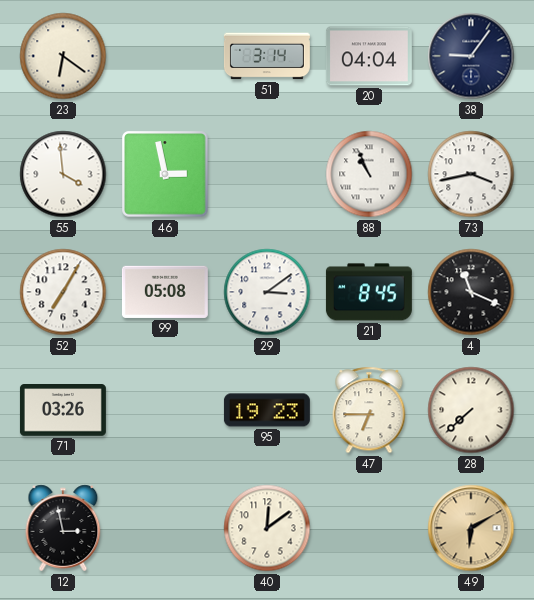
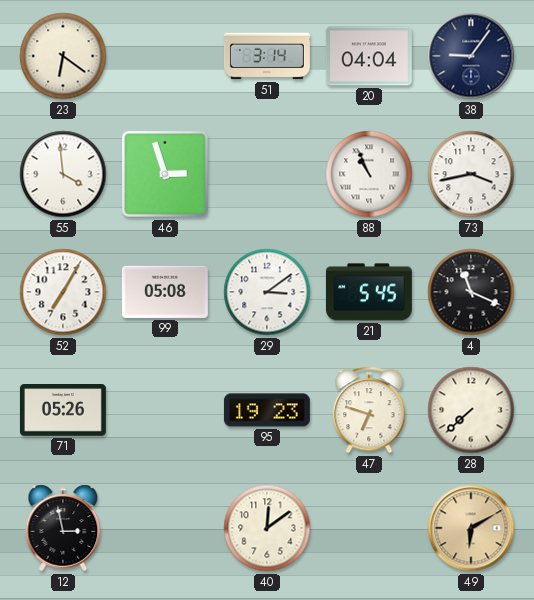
46: 2:58 -> 2:57
21: 8:45 -> 5:45
71: 03:26 -> 05:26
47: 6:45 -> 6:48
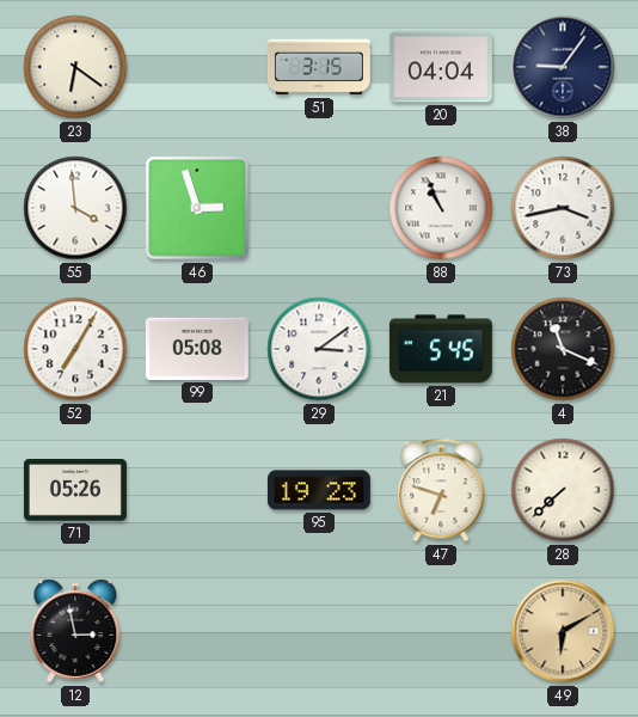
51: 3:14 -> 3:15
40: 12:09 -> none
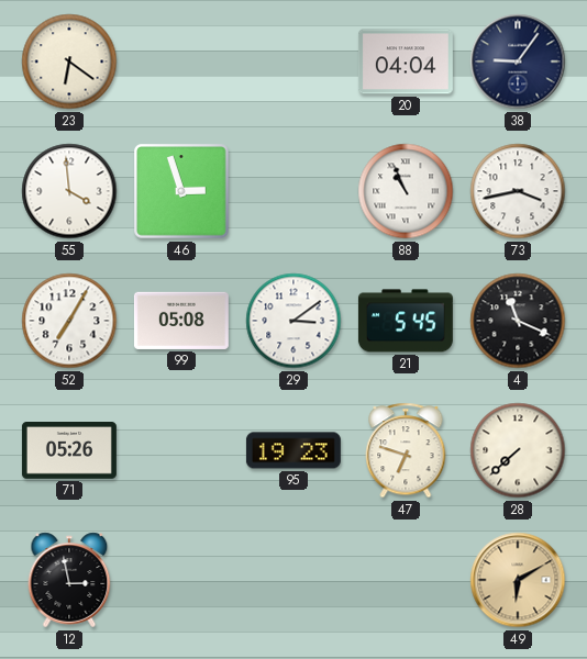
51: 3:15 -> none
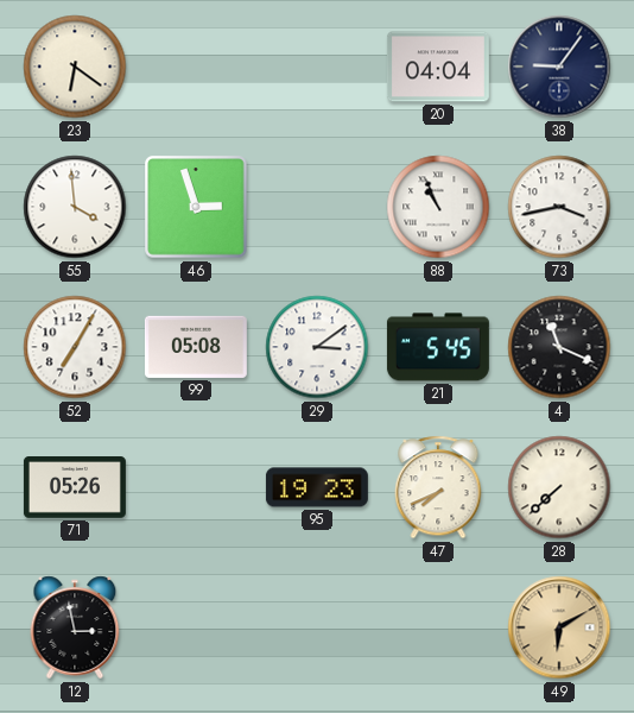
47: 6:48 -> 7:41
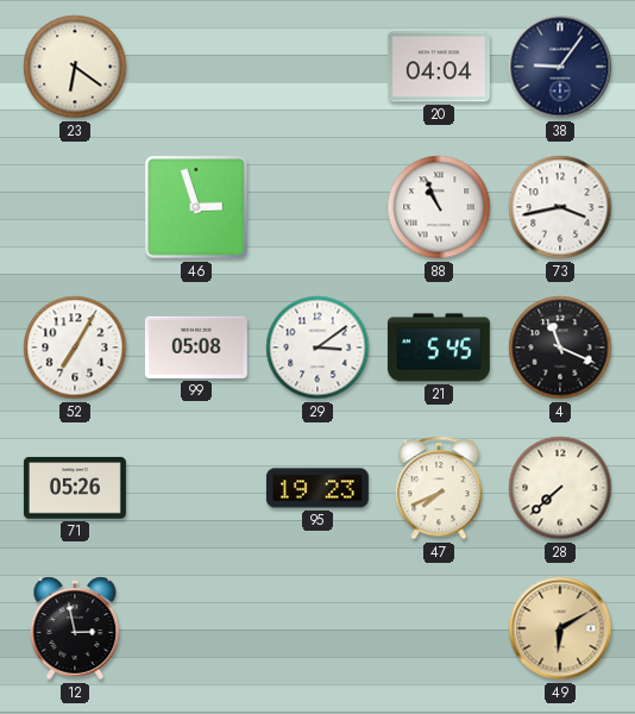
55: 3:59 -> none
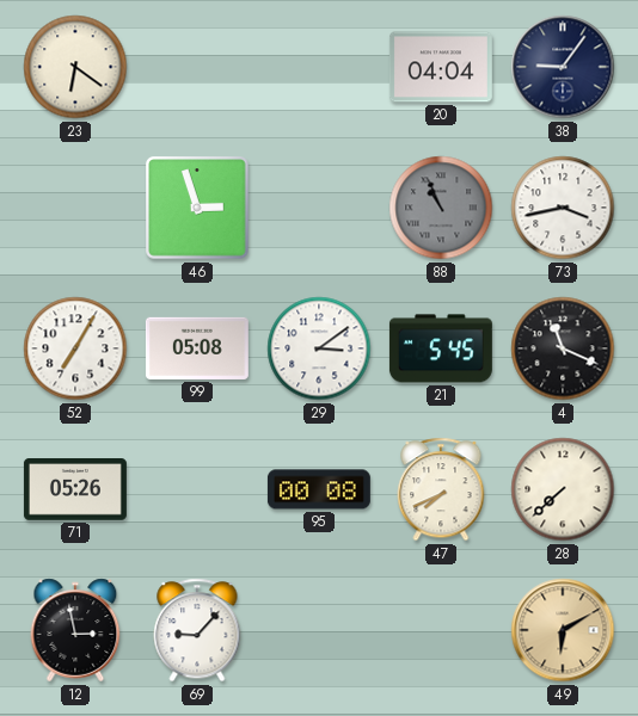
88 dial: white -> grey
95: 19:23 -> 00:08
69: none -> 9:07
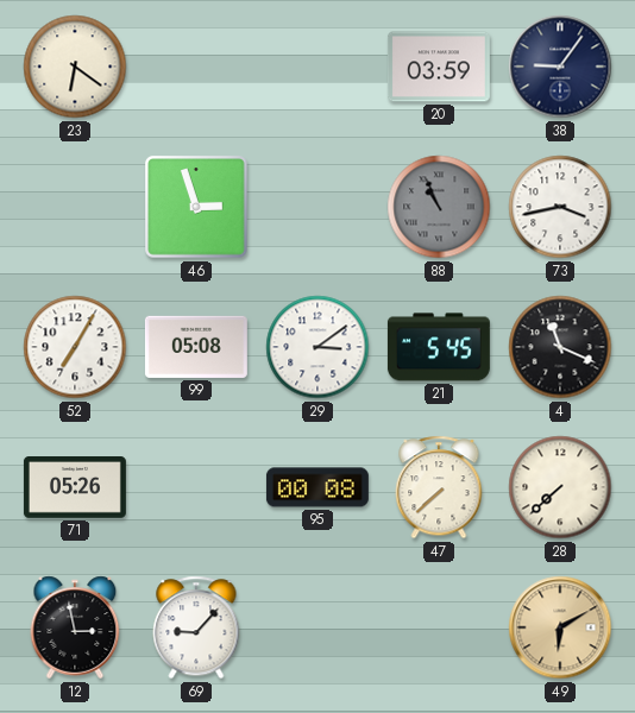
20: 04:04 -> 03:59
47: 7:41 -> 7:38
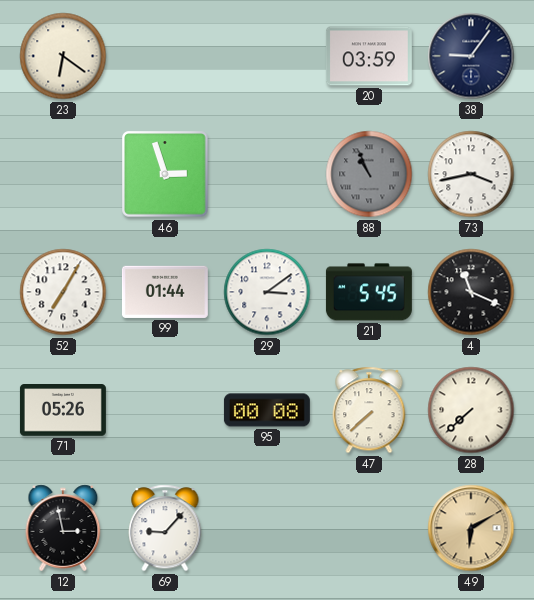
99: 05:08 -> 01:44
